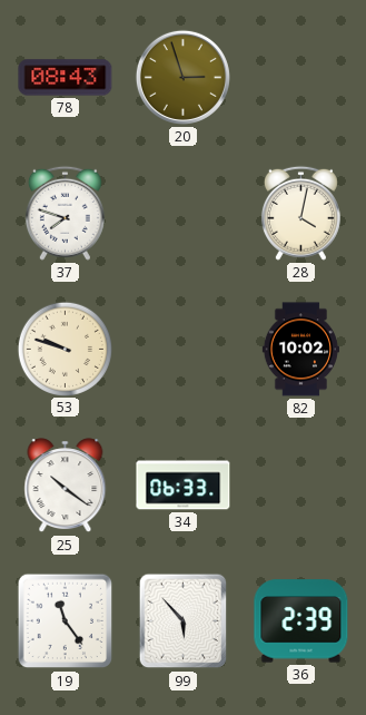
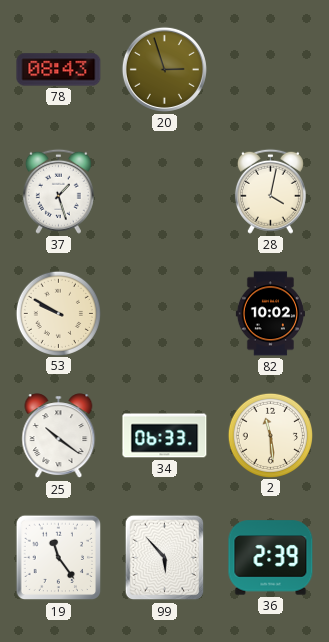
37: 7:48 -> 1:27
53: 9:48 -> 9:50
2: none -> 11:29
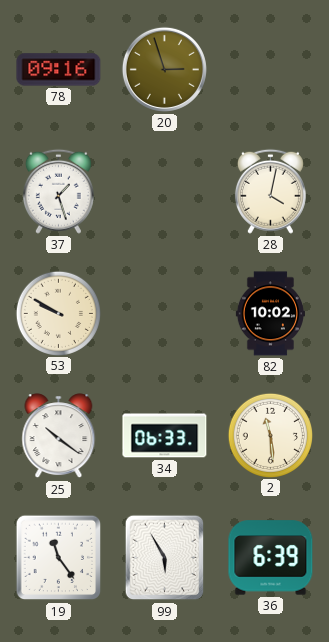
78: 08:43 -> 09:16
99: 5:53 -> 5:55
36: 2:39 -> 6:39
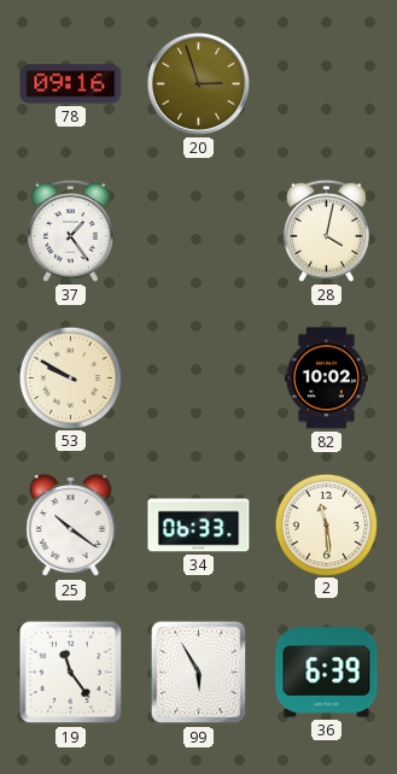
37: 1:27 -> 1:24
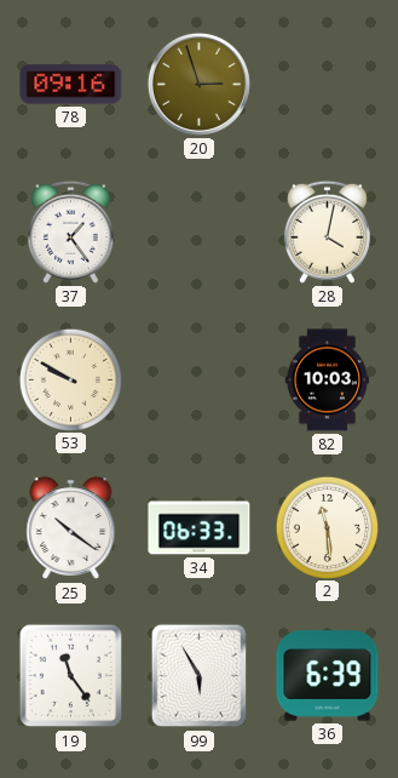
82: 10:02 -> 10:03
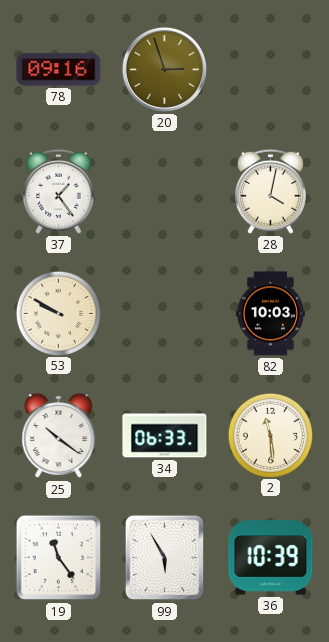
36: 6:39 -> 10:39
